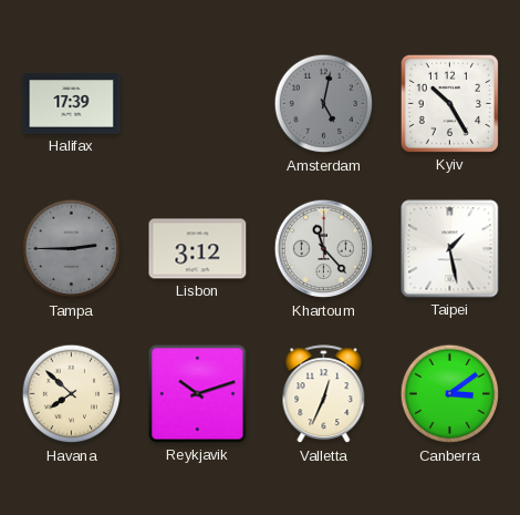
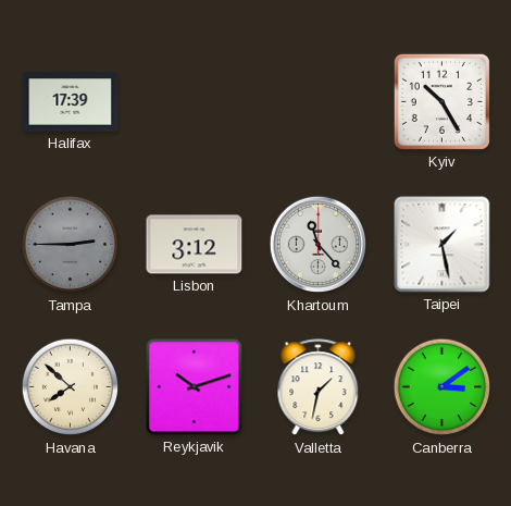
Amsterdam: 5:02 -> none
Valletta: 12:34 -> 1:32
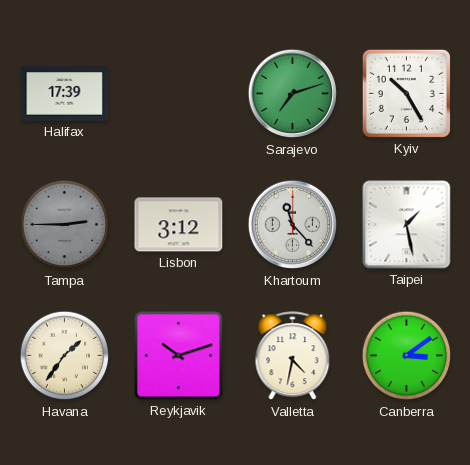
Sarajevo: none -> 7:12
Havana: 7:52 -> 1:36
Valletta: 1:32 -> 4:32
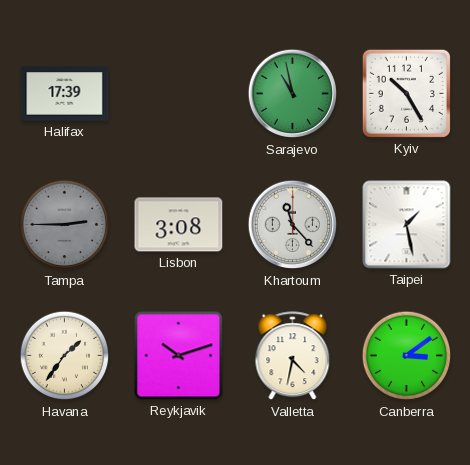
Sarajevo: 7:12 -> 10:58
Lisbon: 3:12 -> 3:08
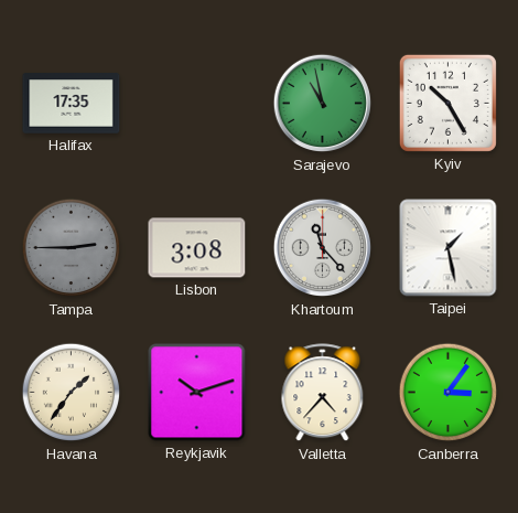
Halifax: 17:39 -> 17:35
Valletta: 4:32 -> 4:37
Canberra: 3:09 -> 3:06
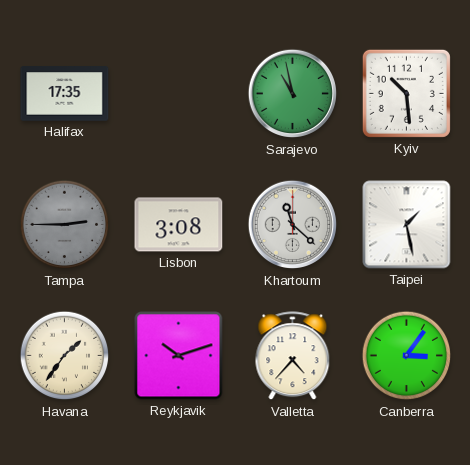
Kyiv: 10:25 -> 10:29
Khartoum: 11:23 -> 11:22
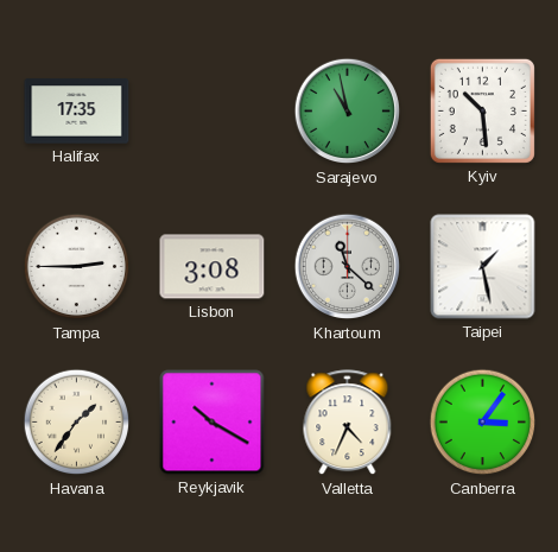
Tampa dial: grey -> white
Reykjavik: 10:12 -> 10:20
Valletta: 4:37 -> 4:34
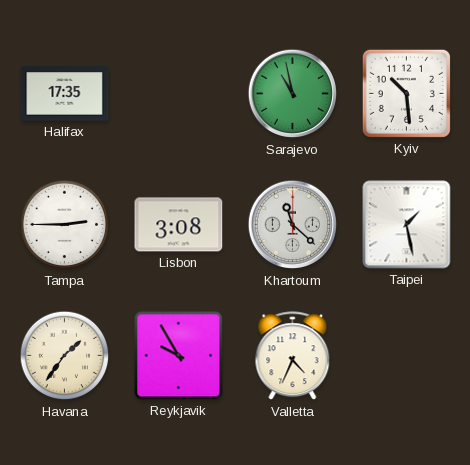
Reykjavik: 10:20 -> 9:55
Canberra: 3:06 -> none
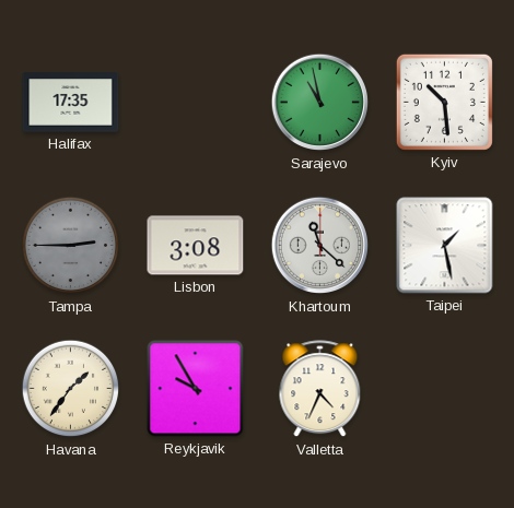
Tampa dial: white -> grey
